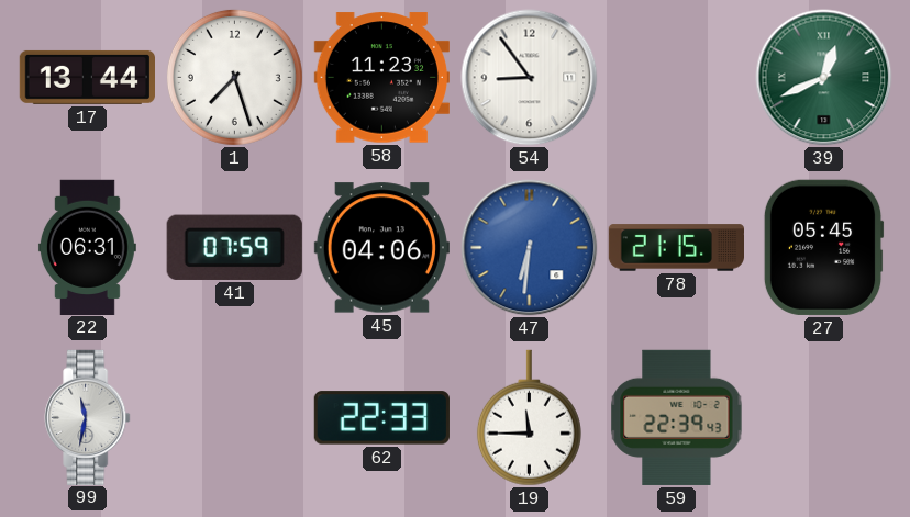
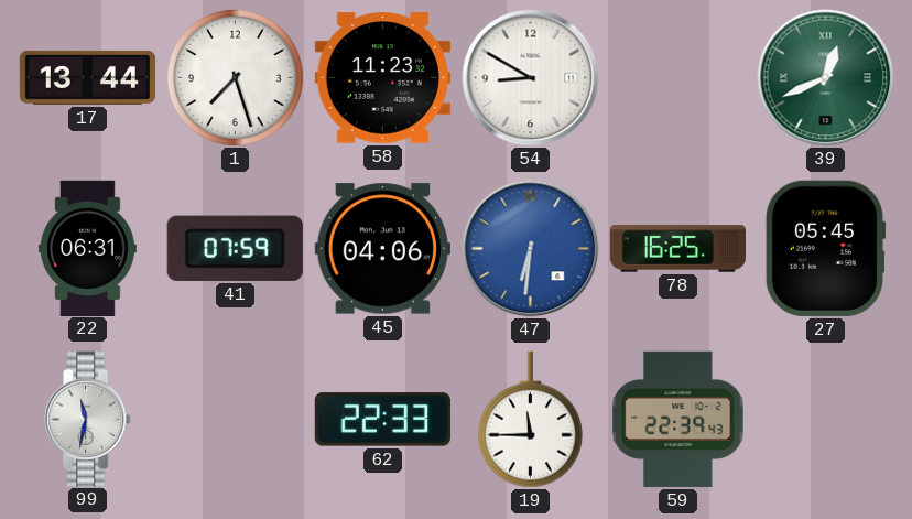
54: 8:54 -> 8:50
78: 21:15 -> 16:25
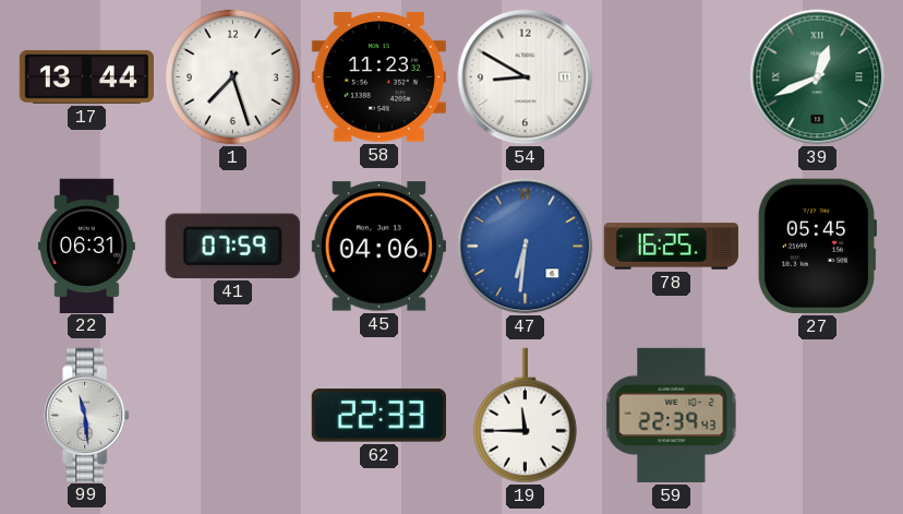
99: 11:32 -> 11:29
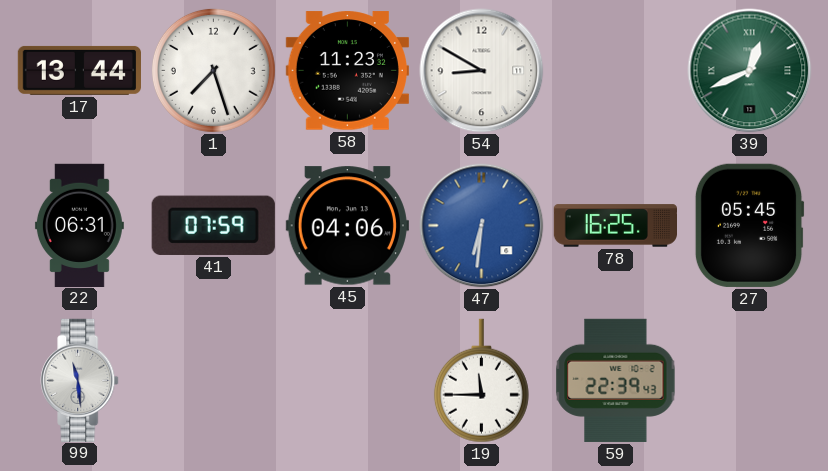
62: 22:33 -> none
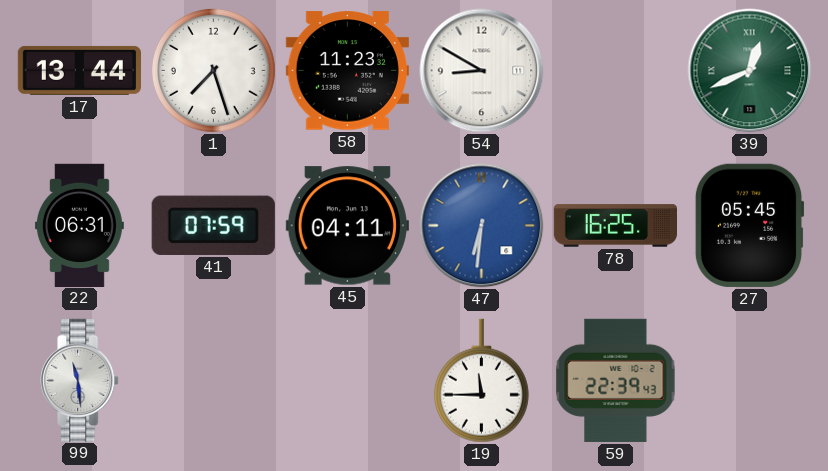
45: 04:06 -> 04:11
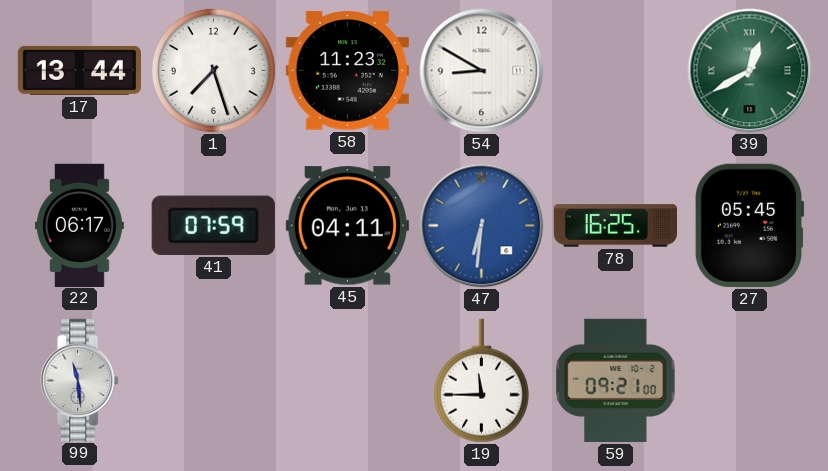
39: 12:41 -> 12:40
22: 06:31 -> 06:17
59: 22:39 -> 09:21
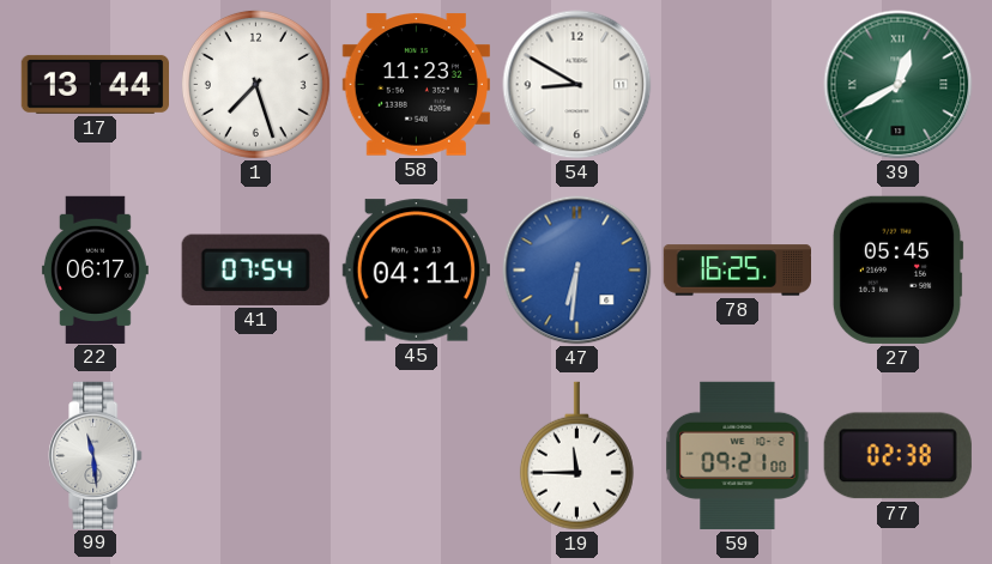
41: 07:59 -> 07:54
77: none -> 02:38
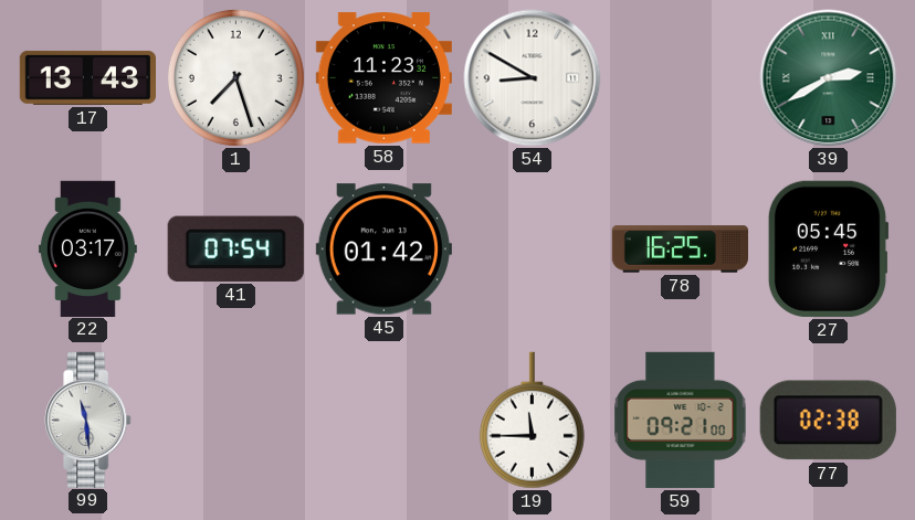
17: 13:44 -> 13:43
39: 12:40 -> 2:40
22: 06:17 -> 03:17
45: 04:11 -> 01:42
47: 6:31 -> none
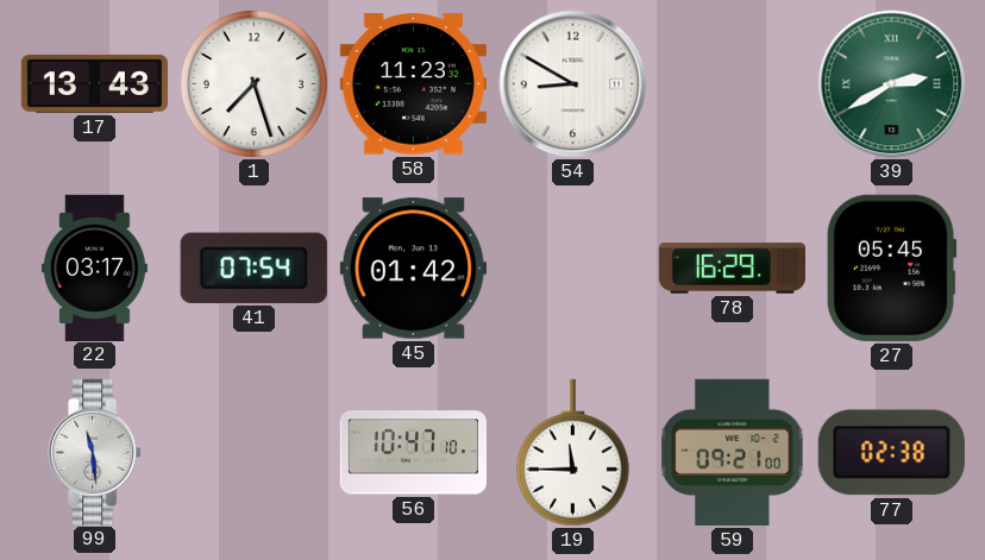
78: 16:25 -> 16:29
56: none -> 10:47
